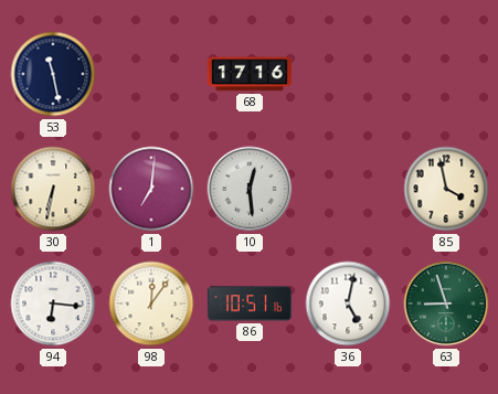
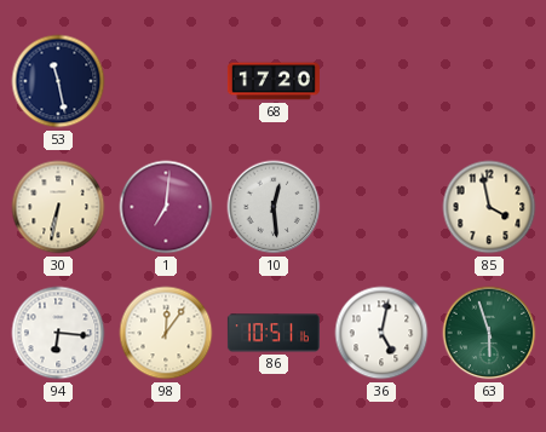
68: 17:16 -> 17:20
63: 8:57 -> 5:57
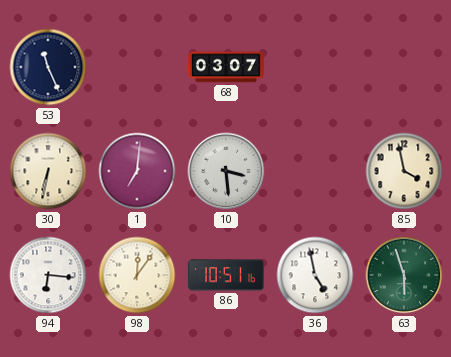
53: 11:28 -> 11:26
68: 17:20 -> 03:07
10: 12:29 -> 3:29
36: 5:02 -> 4:58
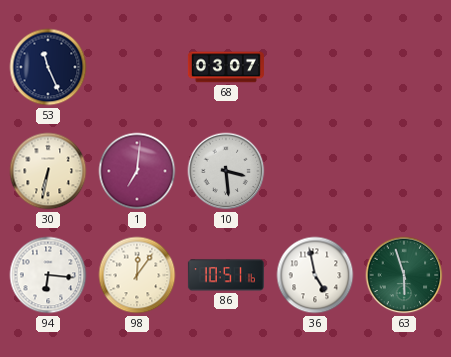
85: 3:58 -> none
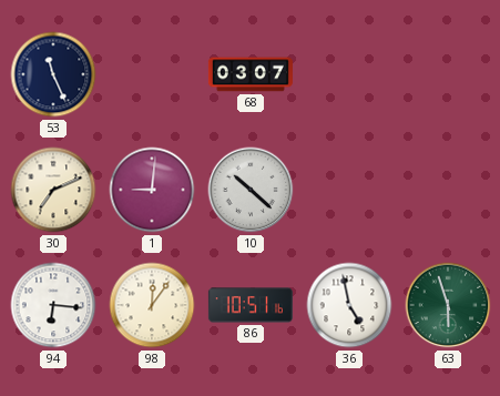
30: 6:32 -> 7:11
1: 7:01 -> 9:01
10: 3:29 -> 10:22
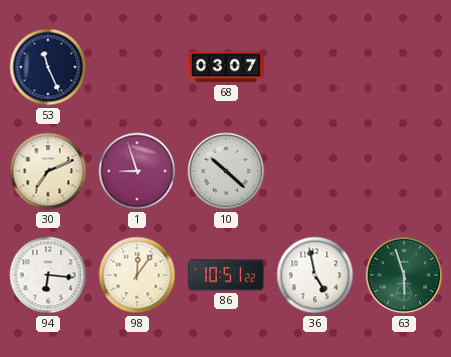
1: 9:01 -> 8:57
86: 10:51:16 -> 10:51:22
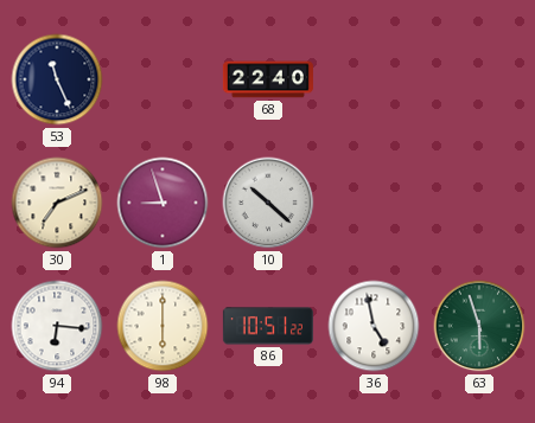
68: 03:07 -> 22:40
98: 12:06 -> 6:00
